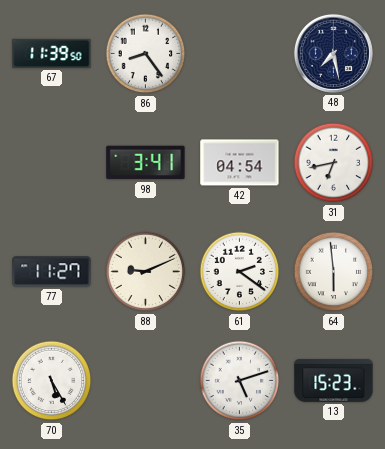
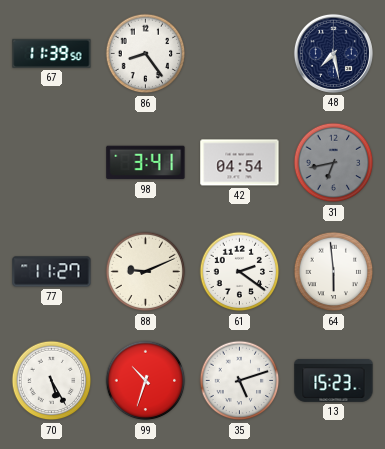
31 dial: white -> grey
99: none -> 10:33
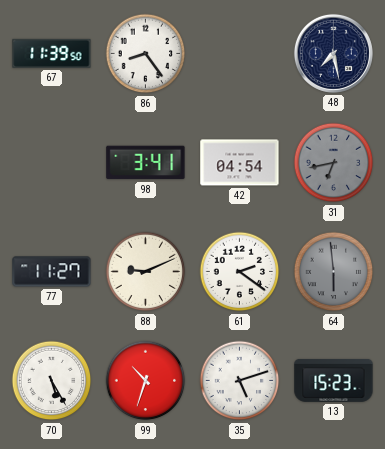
64 dial: white -> grey
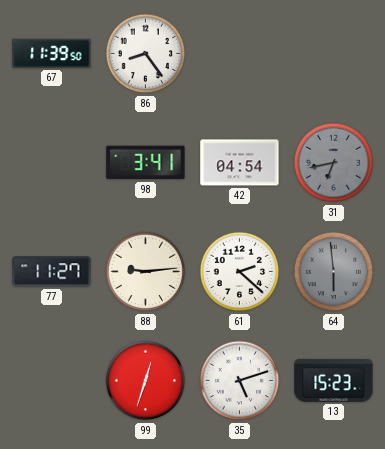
48: 7:28 -> none
88: 9:11 -> 9:14
61: 2:21 -> 2:22
70: 5:25 -> none
99: 10:33 -> 12:33
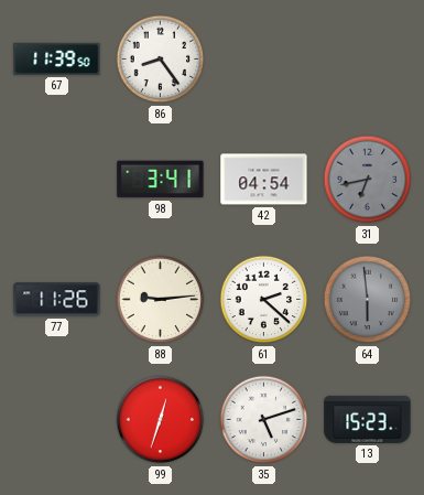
77: 11:27 -> 11:26
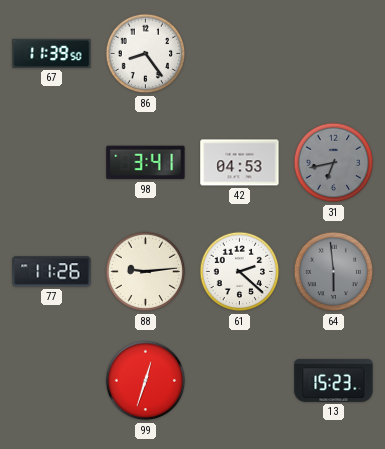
42: 04:54 -> 04:53
35: 5:12 -> none
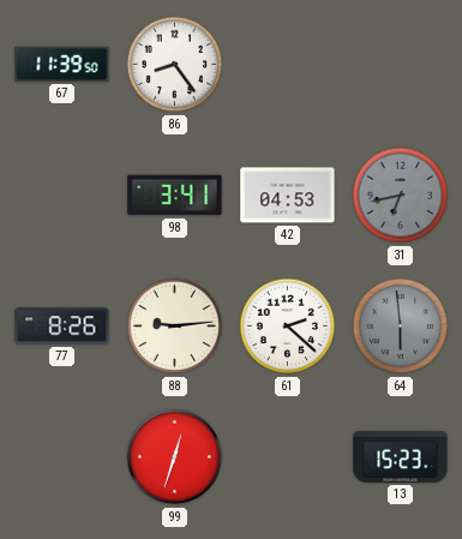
77: 11:26 -> 8:26
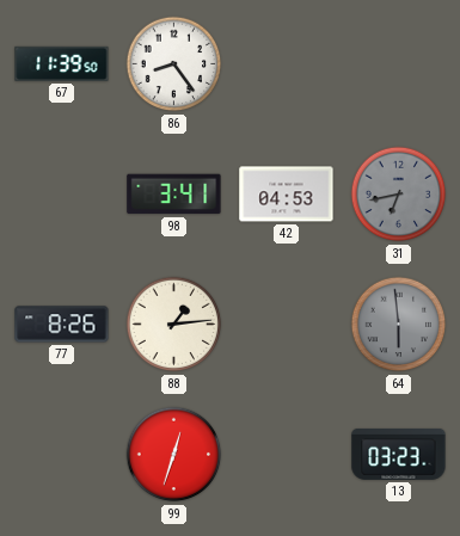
88: 9:14 -> 1:14
61: 2:22 -> none
13: 15:23 -> 03:23
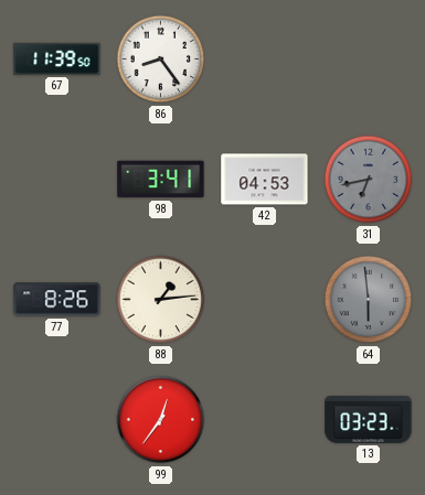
99: 12:33 -> 12:36
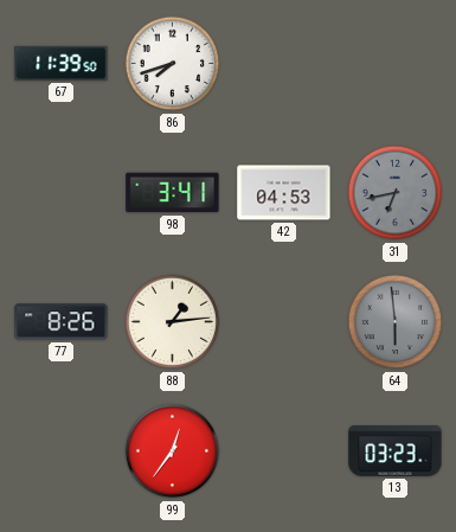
86: 8:24 -> 7:42
